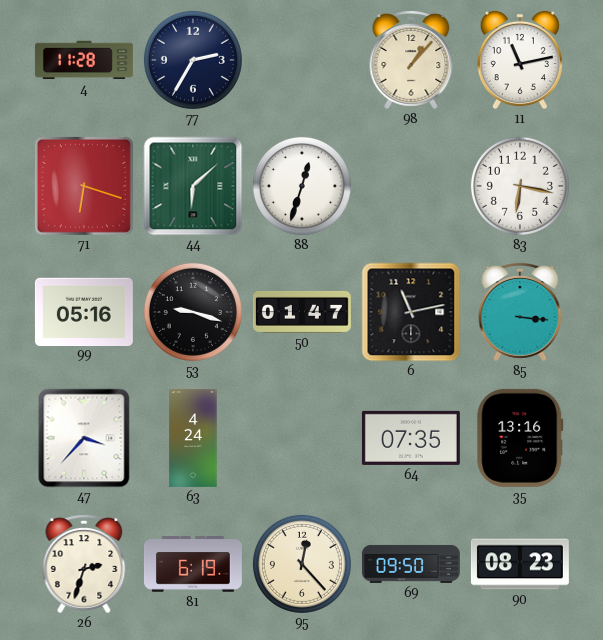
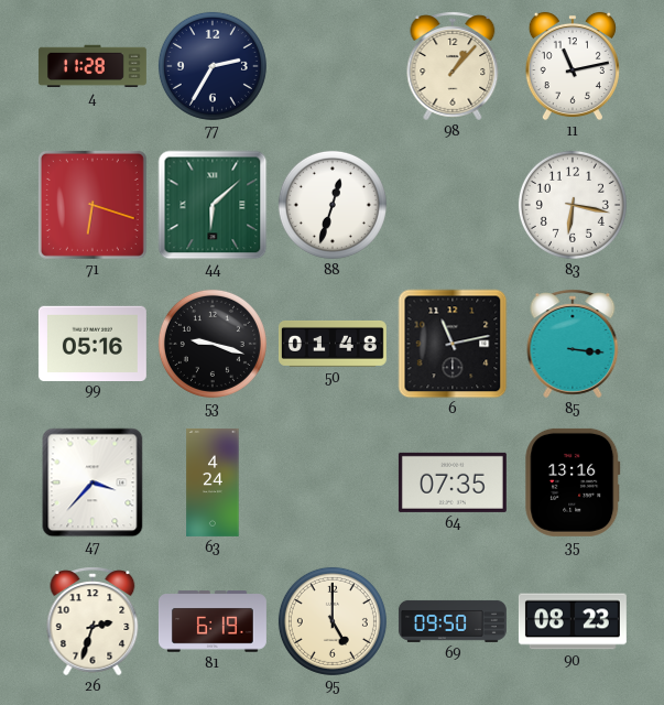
50: 01:47 -> 01:48
95: 12:23 -> 5:00
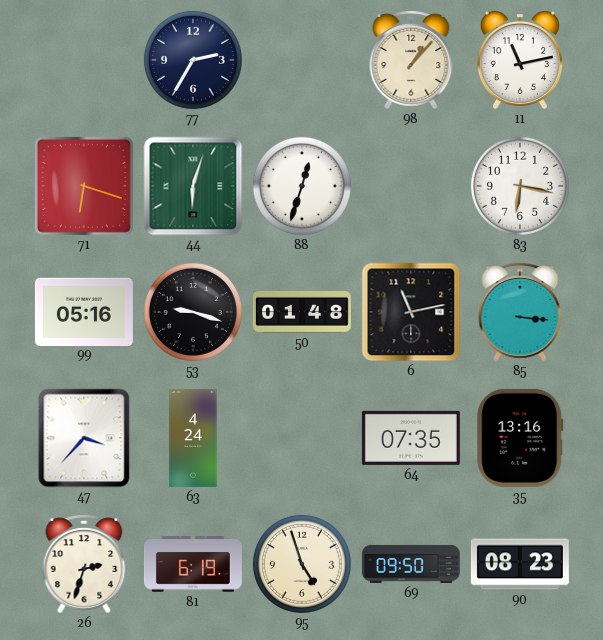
4: 11:28 -> none
44: 6:08 -> 6:03
95: 5:00 -> 4:57
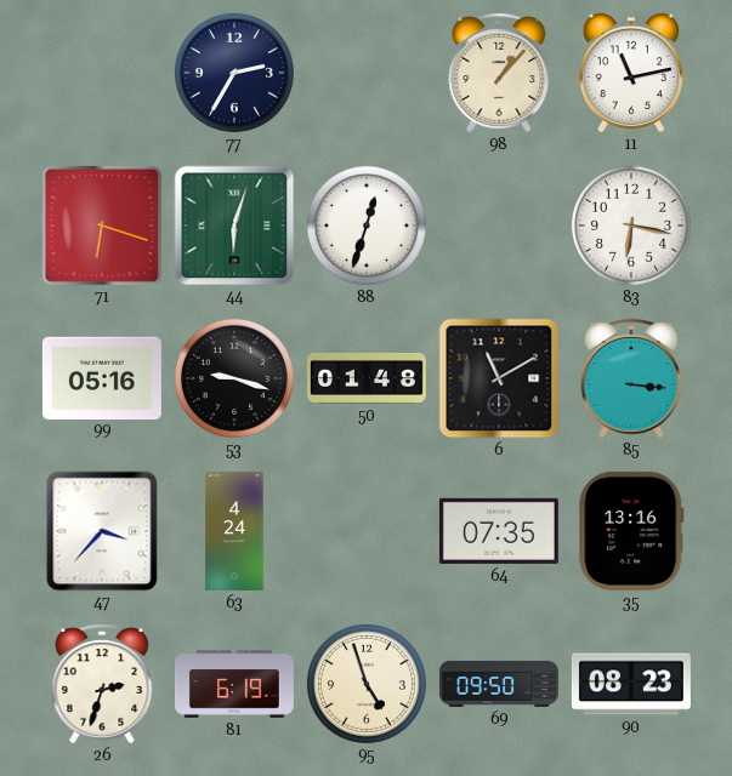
6: 11:13 -> 11:10
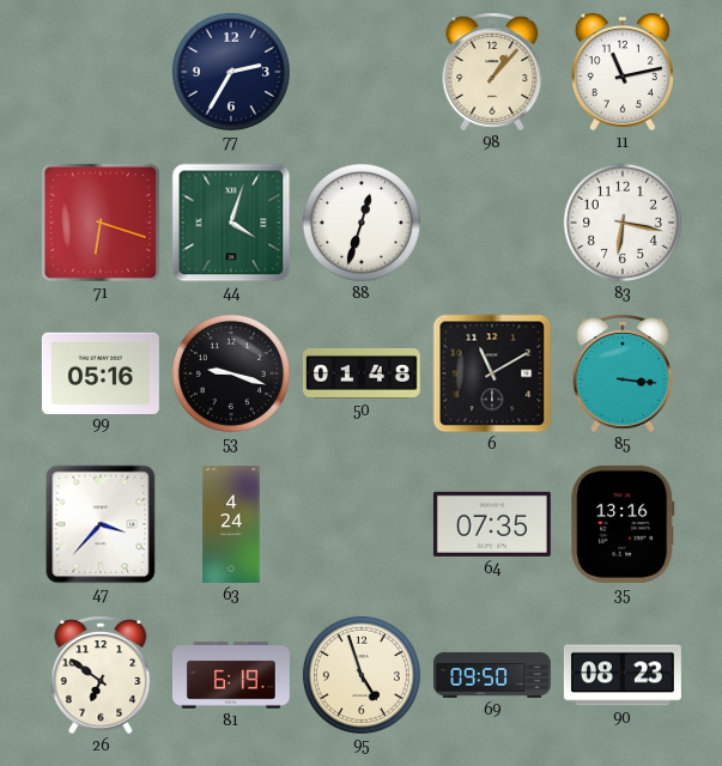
44: 6:03 -> 4:03
26: 2:33 -> 6:51
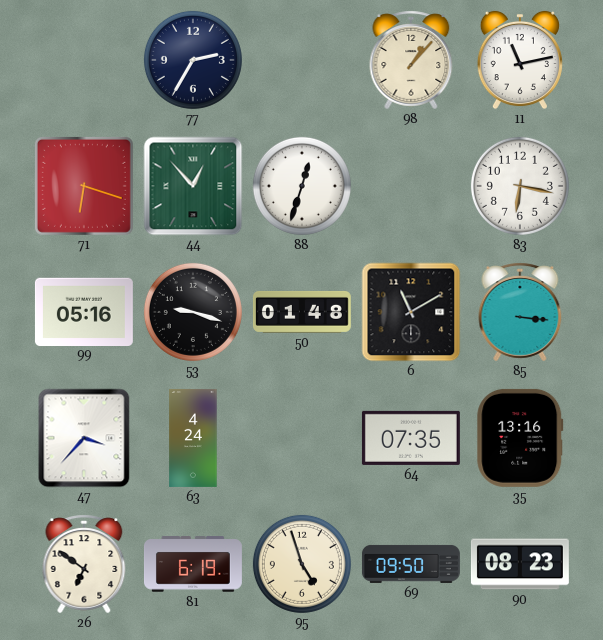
44: 4:03 -> 12:53
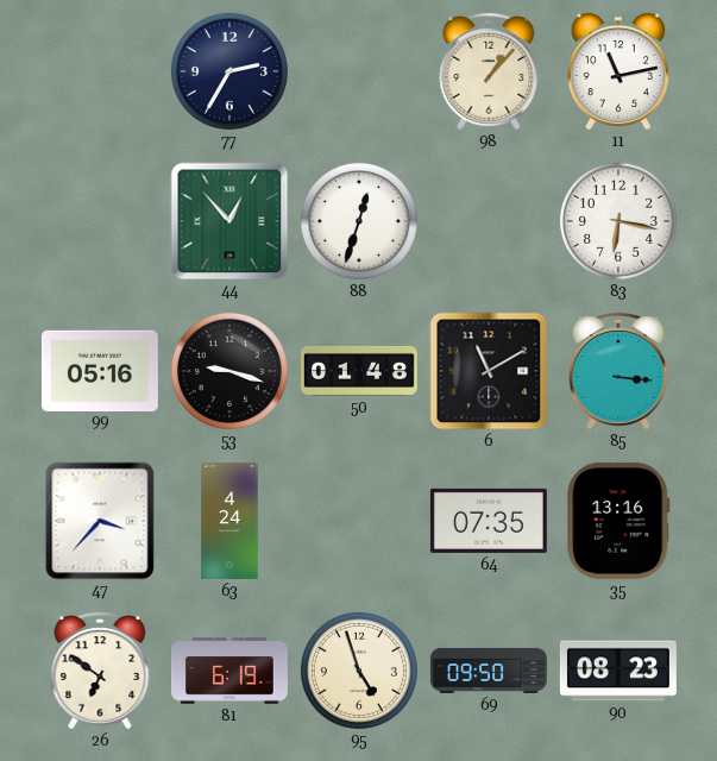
71: 6:18 -> none
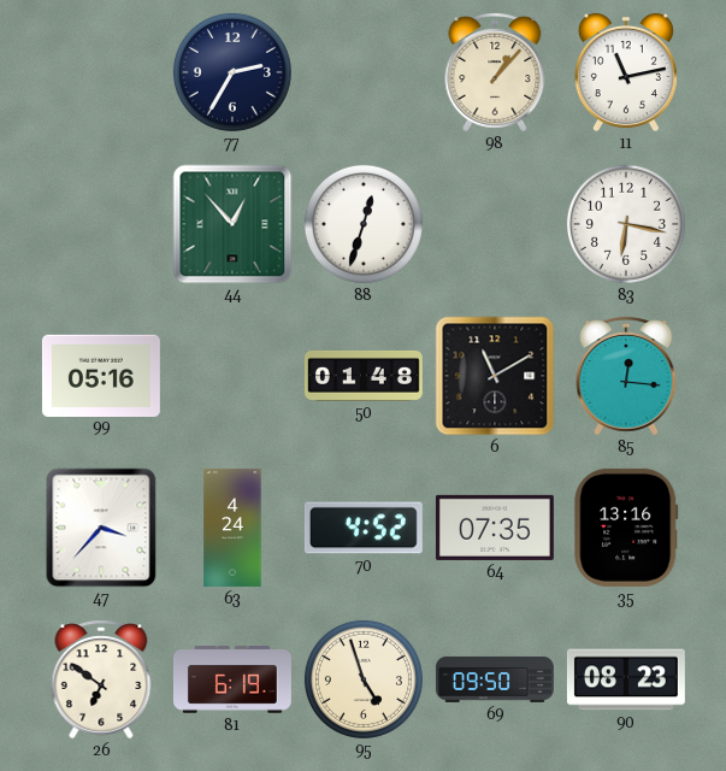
53: 9:18 -> none
85: 3:16 -> 12:16
70: none -> 4:52
